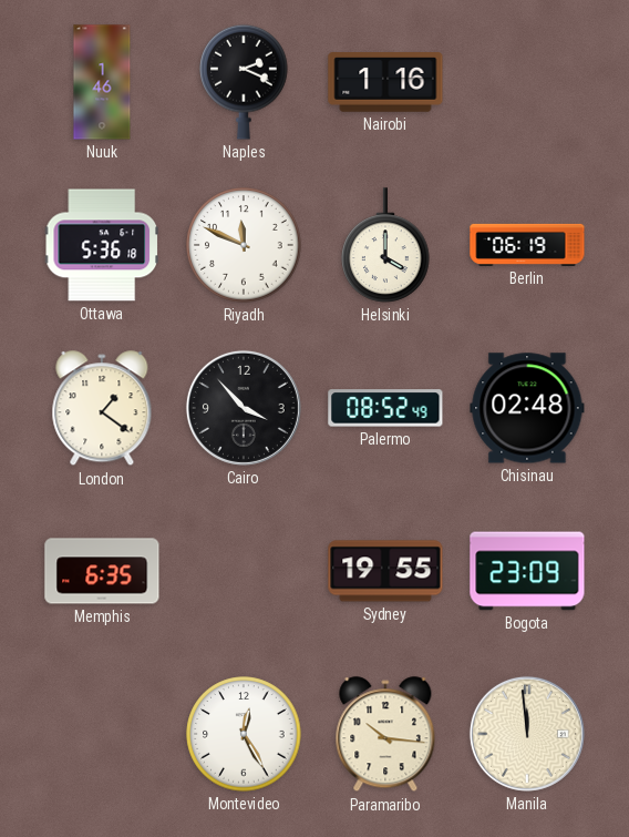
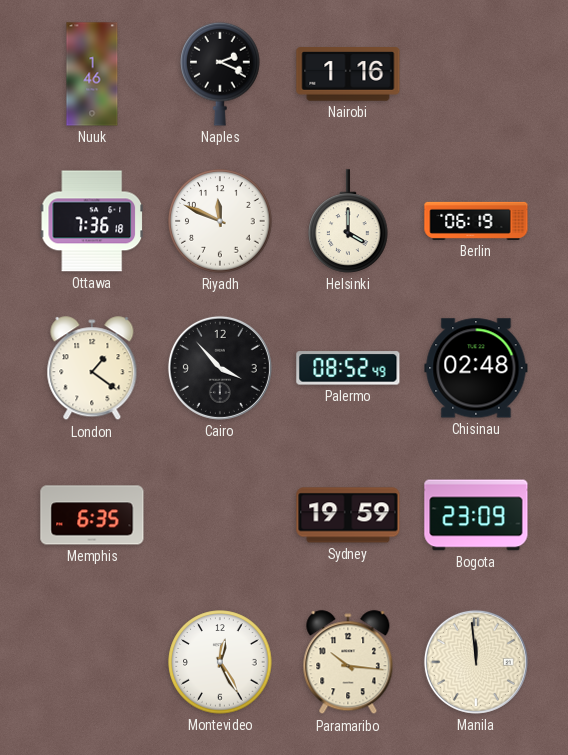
Ottawa: 5:36 -> 7:36
Sydney: 19:55 -> 19:59
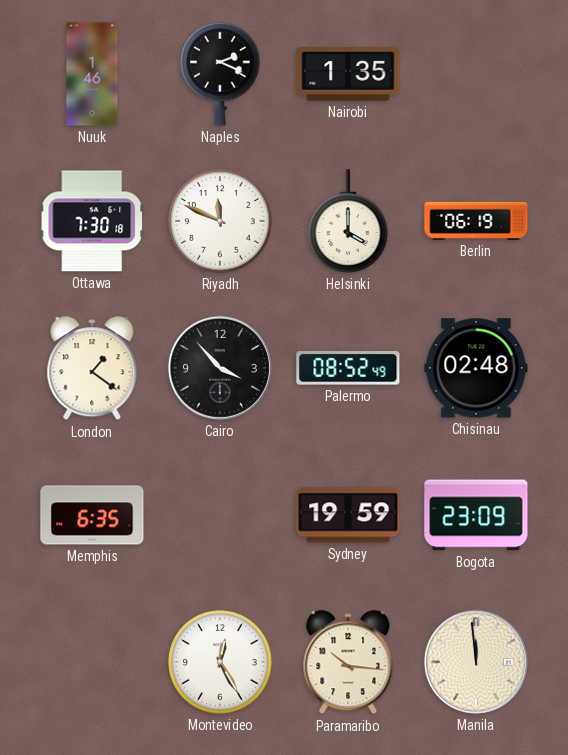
Nairobi: 1:16 -> 1:35
Ottawa: 7:36 -> 7:30
